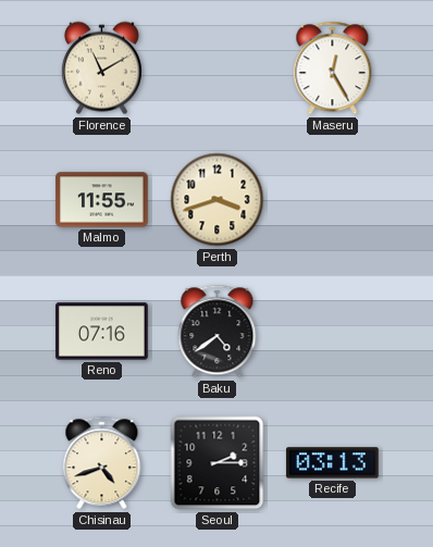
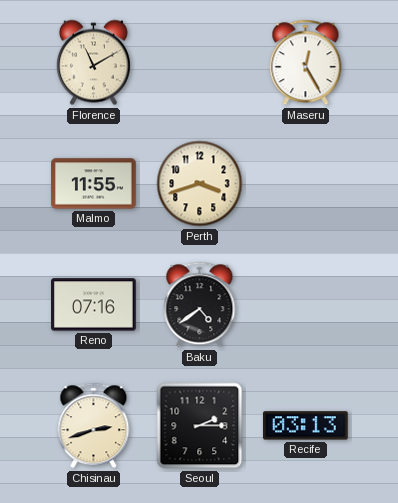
Chisinau: 4:42 -> 2:42
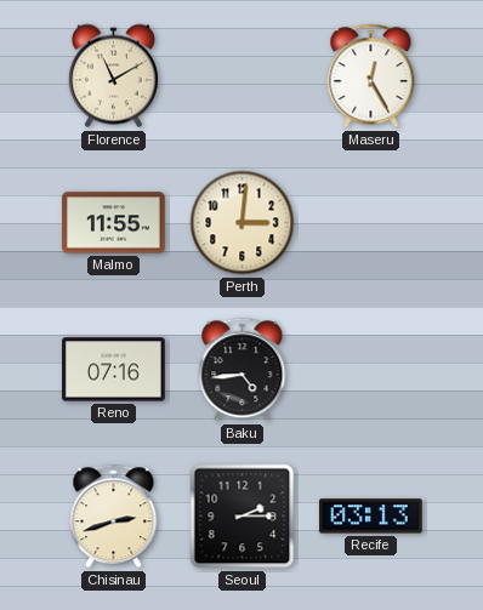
Perth: 3:42 -> 3:01
Baku: 4:39 -> 4:44
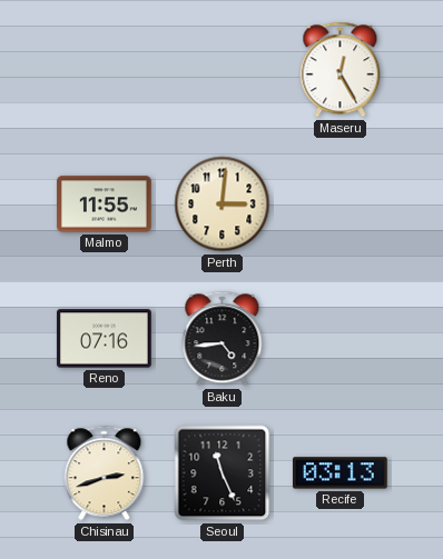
Florence: 11:10 -> none
Seoul: 2:15 -> 11:26
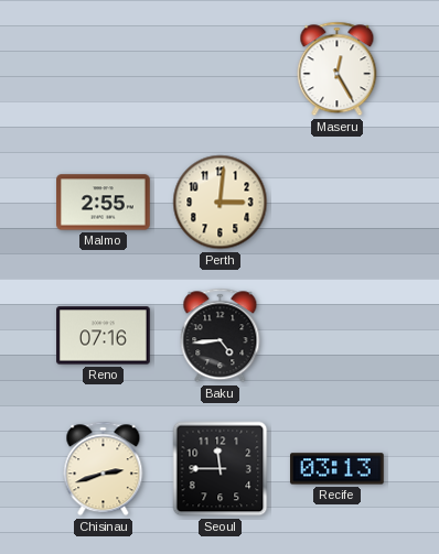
Malmo: 11:55 -> 2:55
Seoul: 11:26 -> 11:45
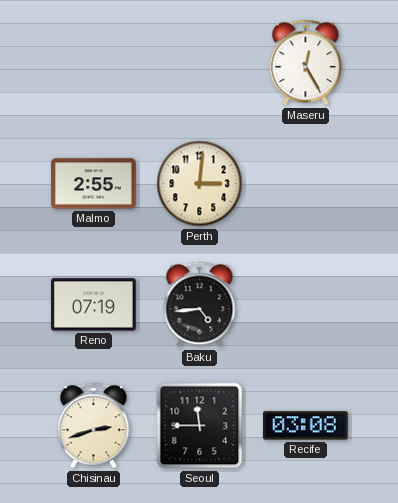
Reno: 07:16 -> 07:19
Recife: 03:13 -> 03:08
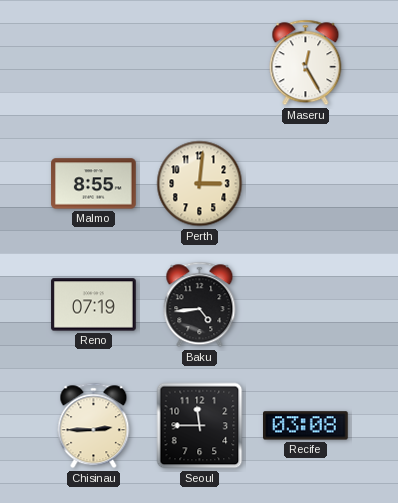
Malmo: 2:55 -> 8:55
Chisinau: 2:42 -> 2:45
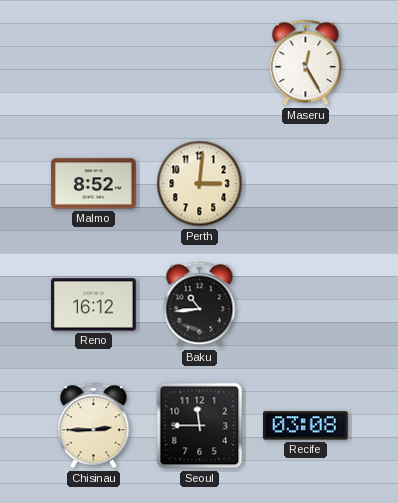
Malmo: 8:55 -> 8:52
Reno: 07:19 -> 16:12
Baku: 4:44 -> 10:44
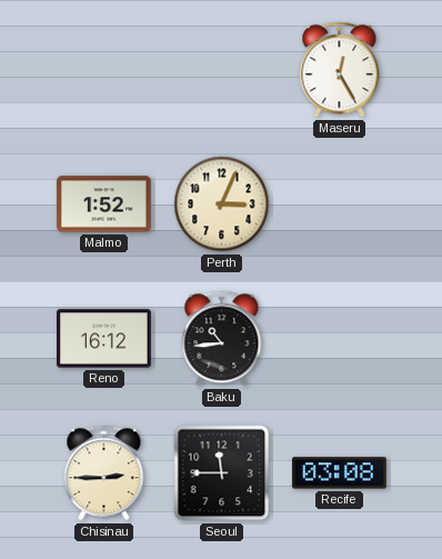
Malmo: 8:52 -> 1:52
Perth: 3:01 -> 3:04
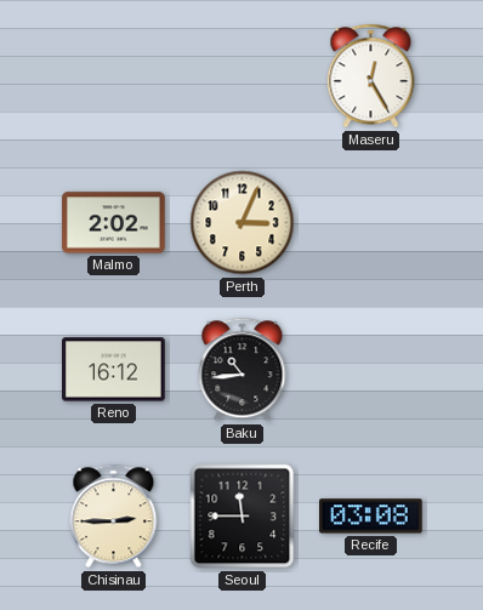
Malmo: 1:52 -> 2:02
